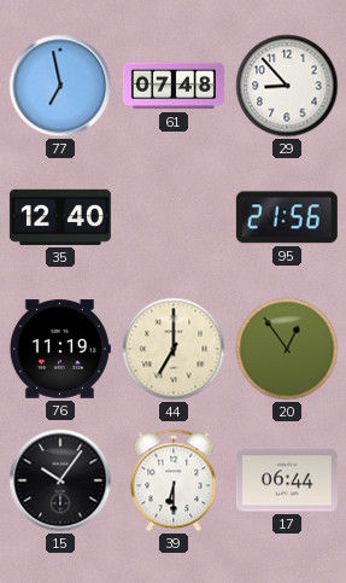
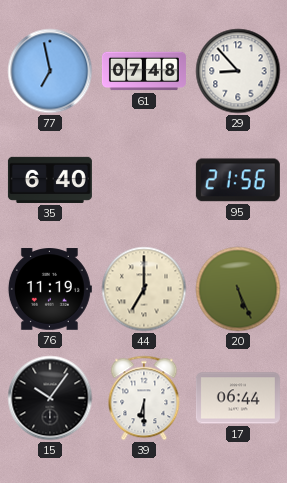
35: 12:40 -> 6:40
20: 12:54 -> 5:26
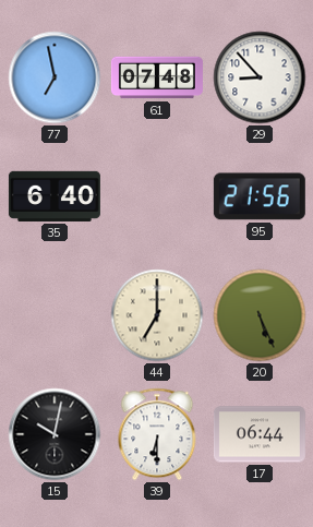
76: 11:19 -> none
15: 10:06 -> 10:02
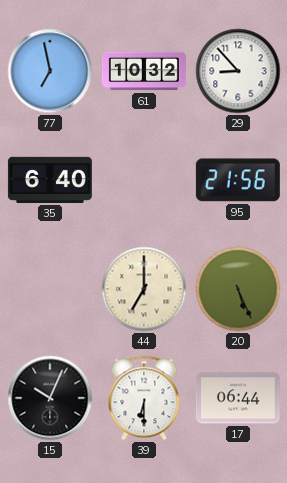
61: 07:48 -> 10:32
15: 10:02 -> 10:04
